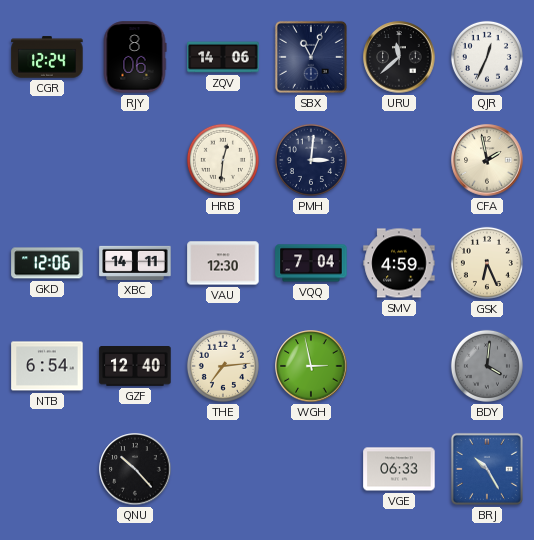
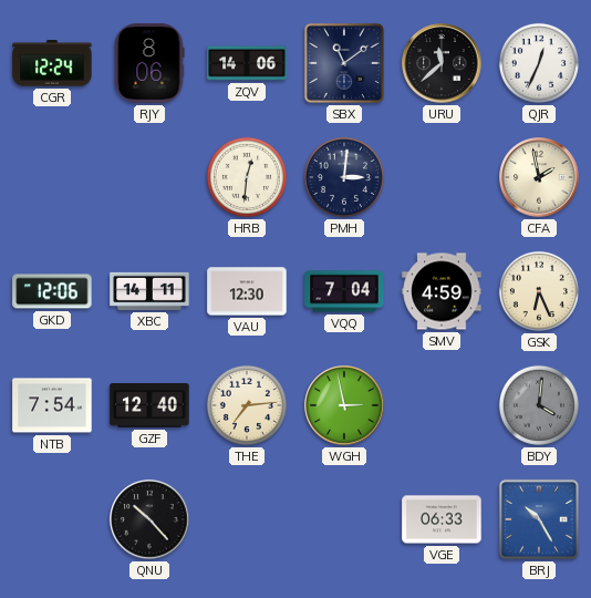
SBX: 11:04 -> 11:09
NTB: 6:54 -> 7:54
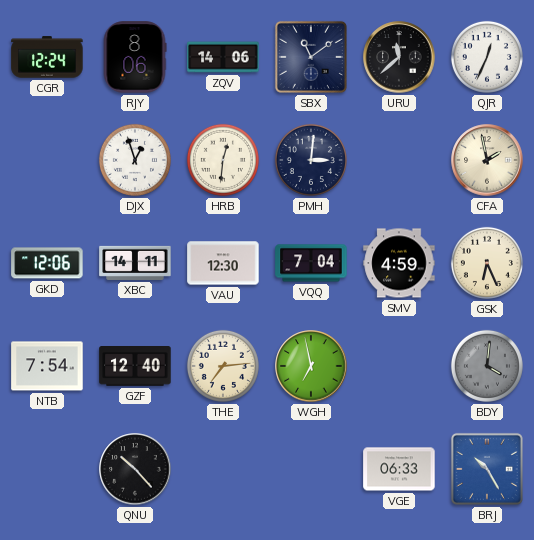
DJX: none -> 12:57
WGH: 2:58 -> 6:58
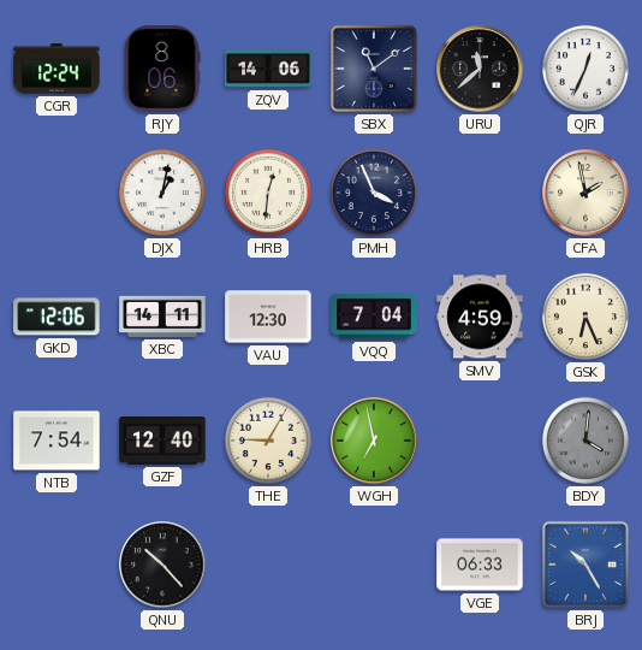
DJX: 12:57 -> 1:02
PMH: 3:01 -> 3:56
THE: 7:14 -> 9:05
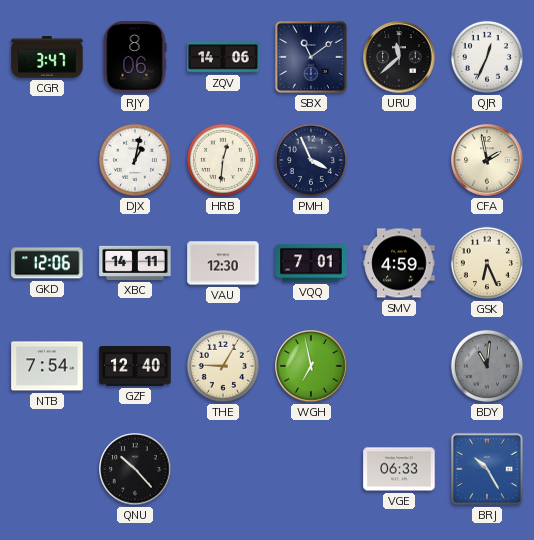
CGR: 12:24 -> 3:47
VQQ: 7:04 -> 7:01
BDY: 4:01 -> 11:01
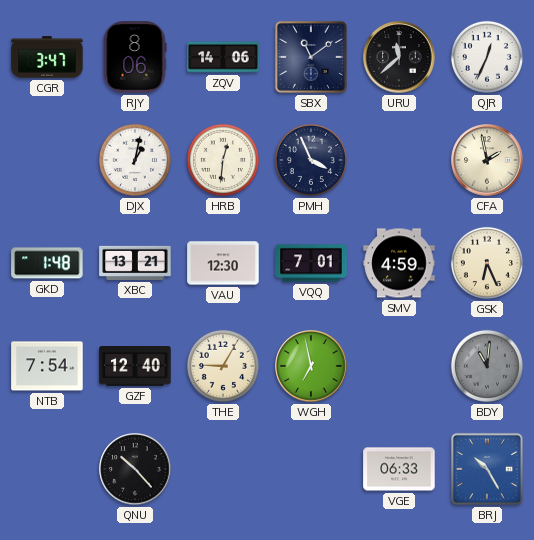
GKD: 12:06 -> 1:48
XBC: 14:11 -> 13:21
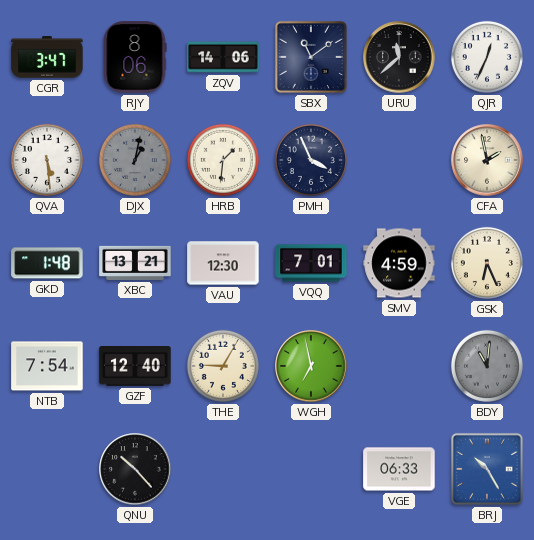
QVA: none -> 5:29
DJX dial: white -> grey
HRB: 12:31 -> 1:31
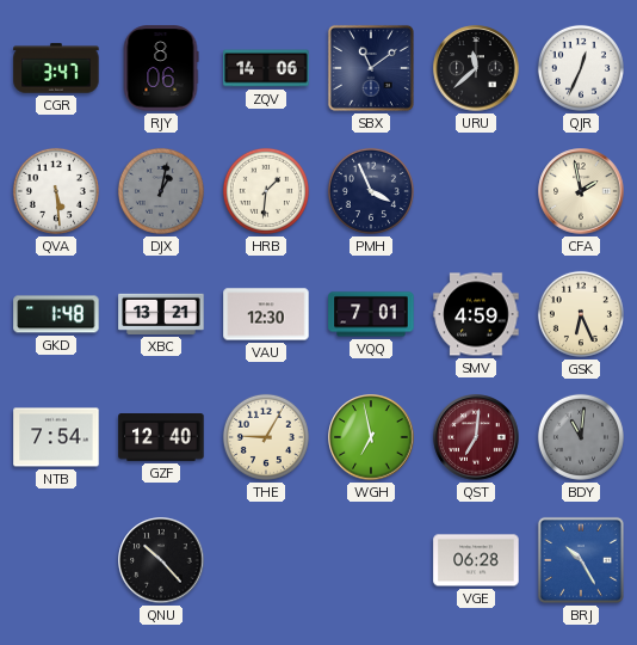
QST: none -> 7:01
VGE: 06:33 -> 06:28
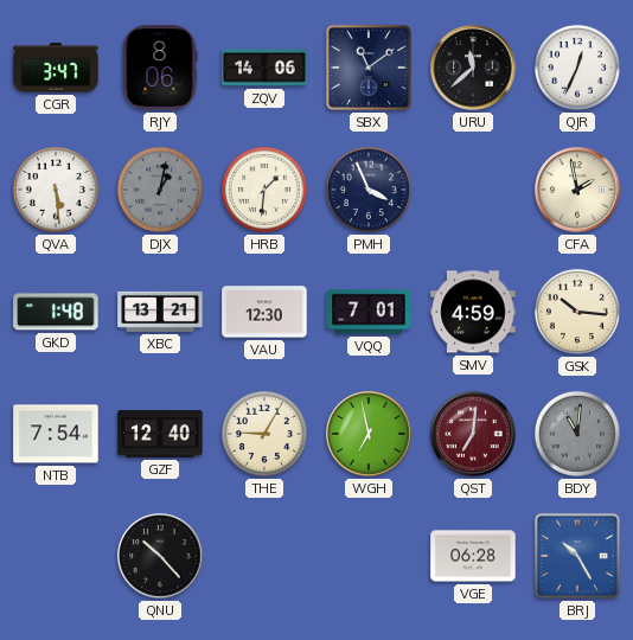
GSK: 6:26 -> 10:16
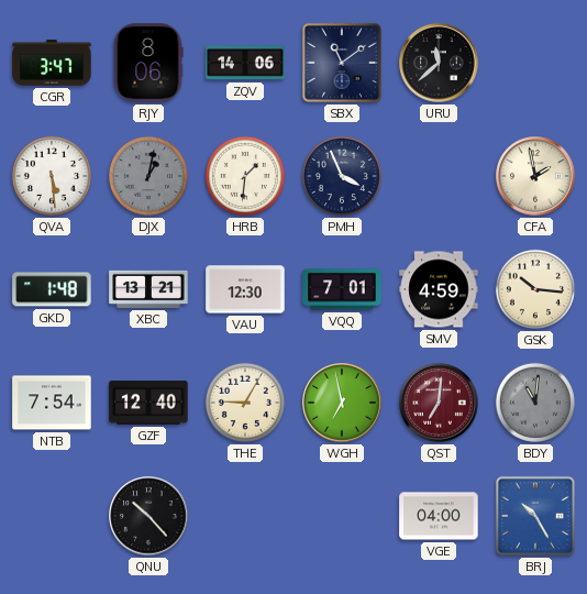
QJR: 12:34 -> none
VGE: 06:28 -> 04:00
